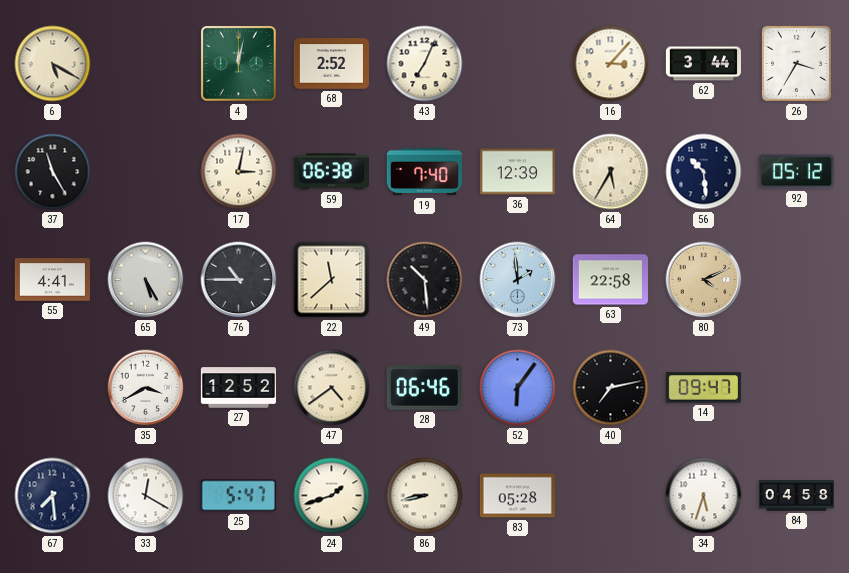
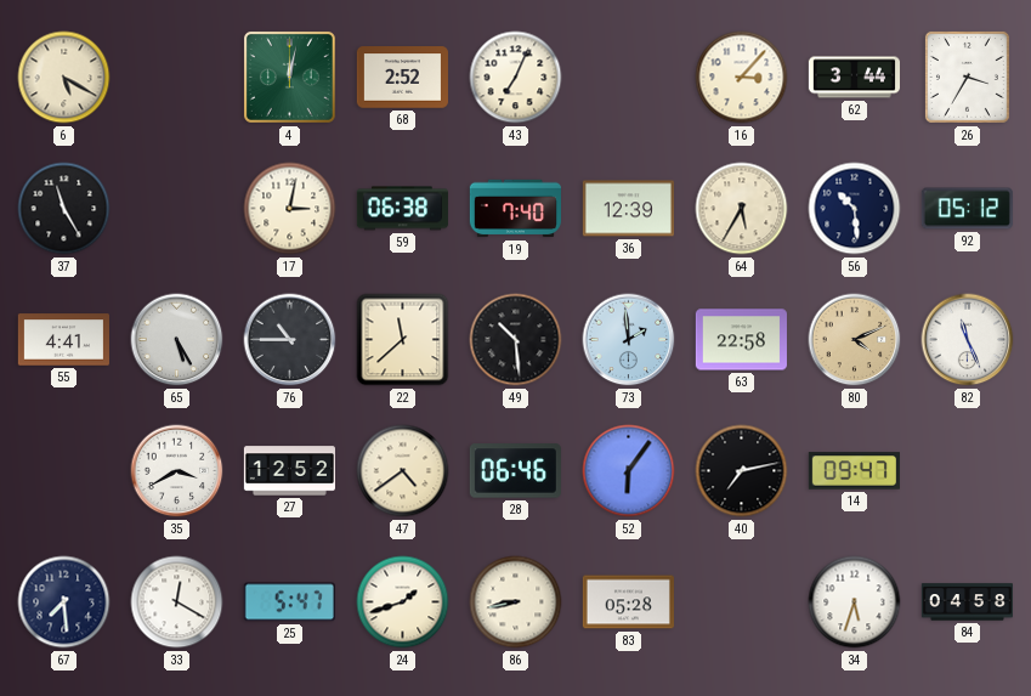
82: none -> 11:26
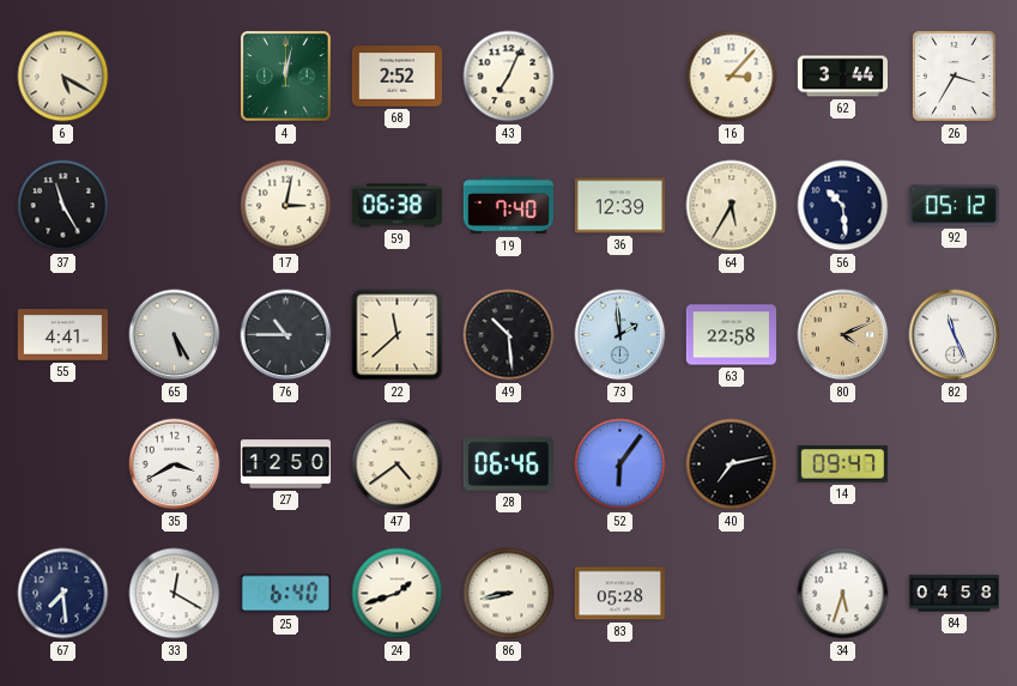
27: 12:52 -> 12:50
25: 5:47 -> 6:40
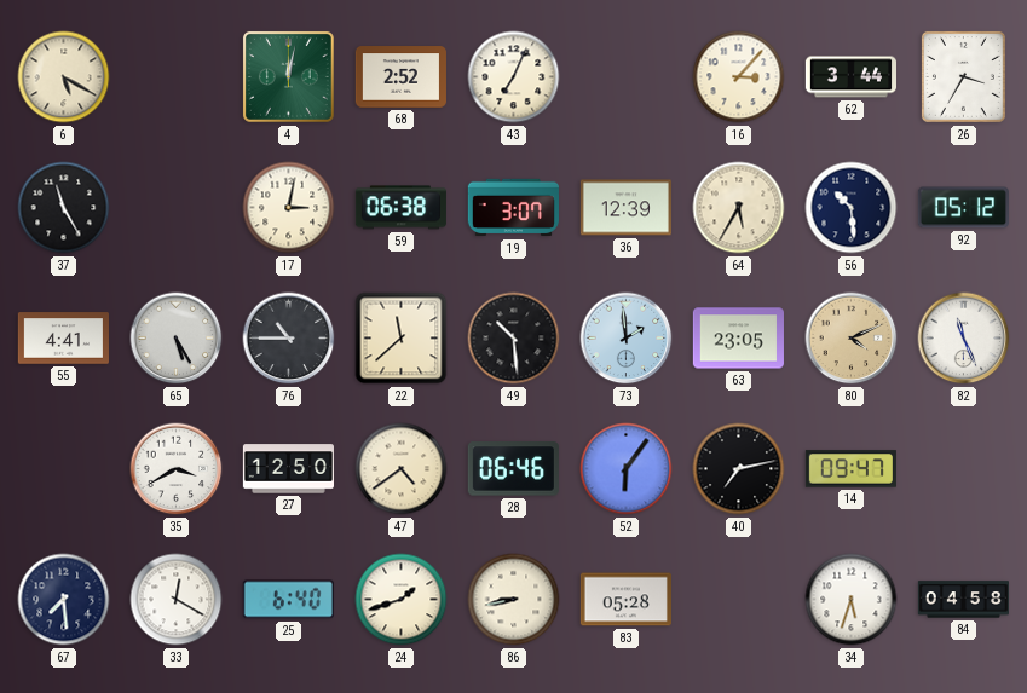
19: 7:40 -> 3:07
63: 22:58 -> 23:05
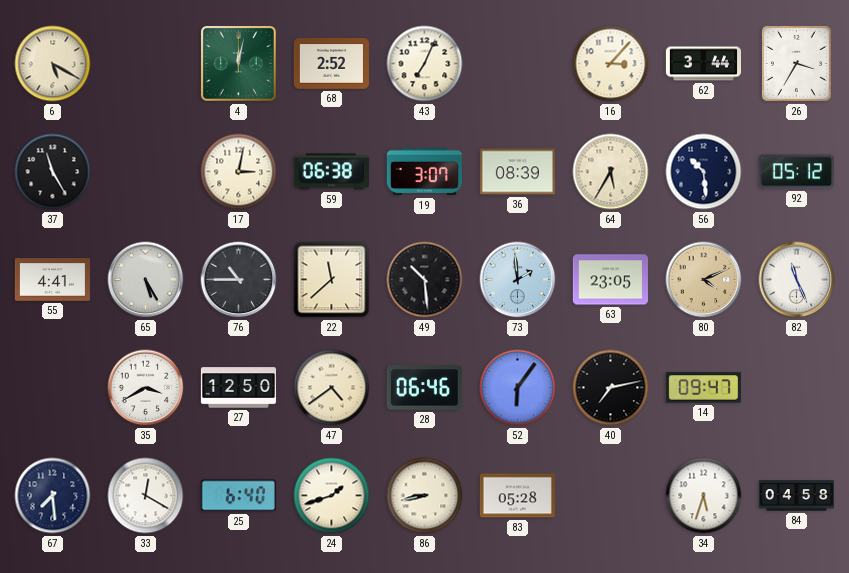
36: 12:39 -> 08:39
